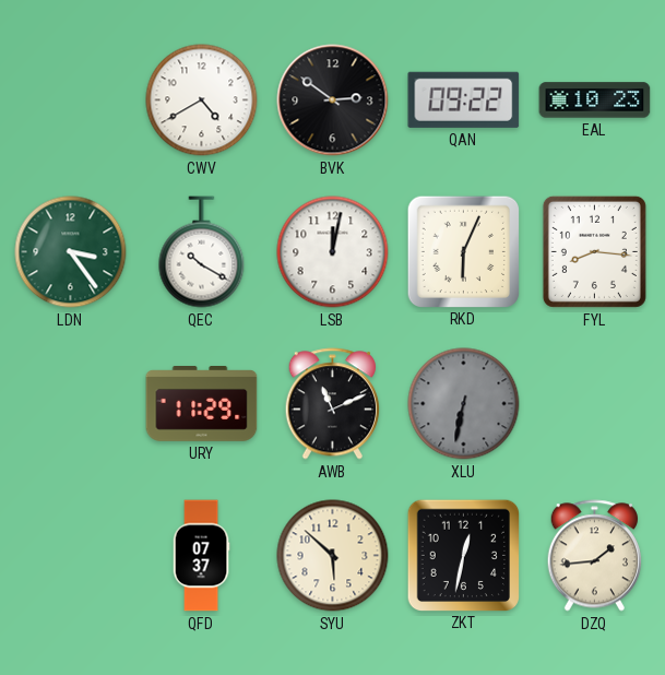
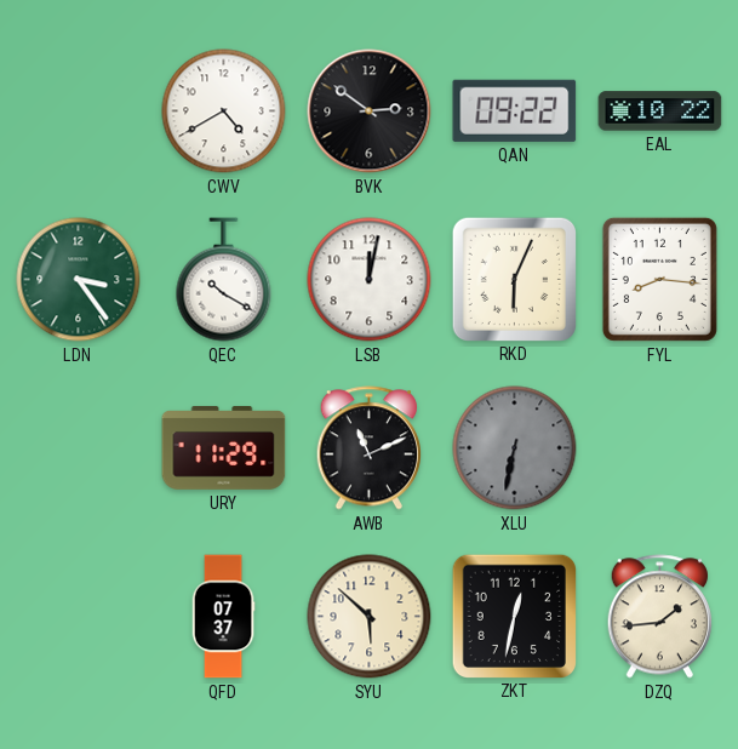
EAL: 10:23 -> 10:22
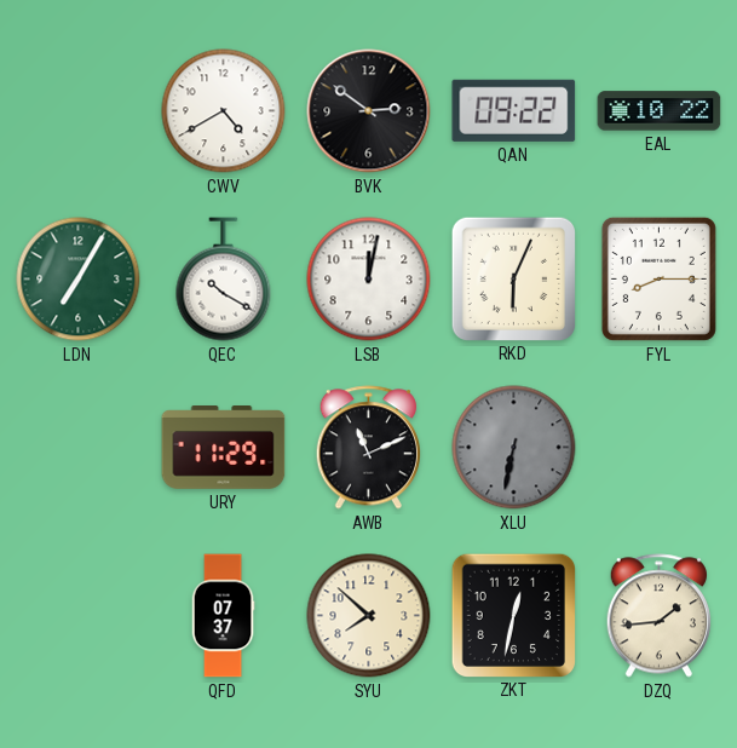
LDN: 3:24 -> 7:05
FYL: 8:16 -> 8:15
SYU: 5:52 -> 7:52
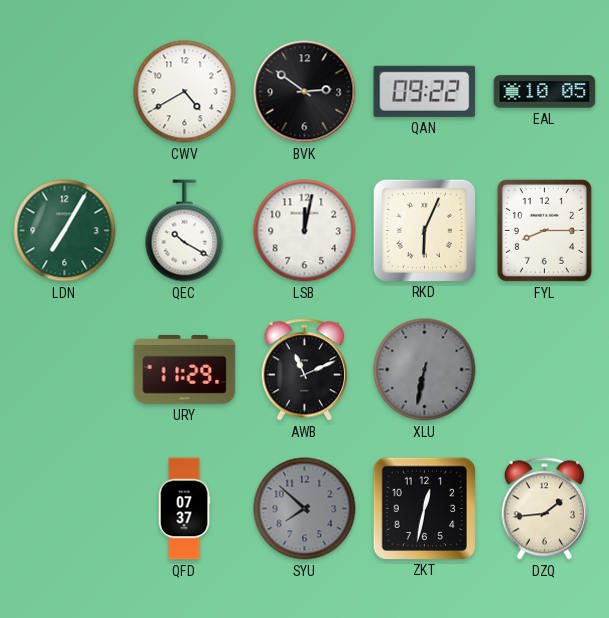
EAL: 10:22 -> 10:05
SYU dial: cream -> grey
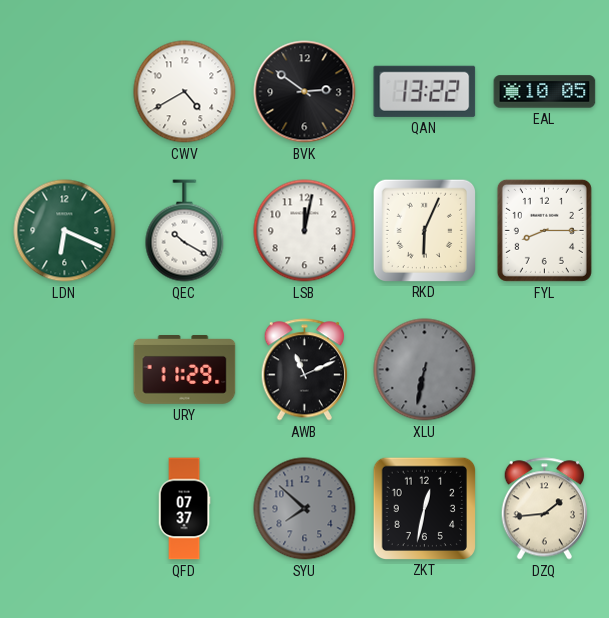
QAN: 09:22 -> 13:22
LDN: 7:05 -> 6:19
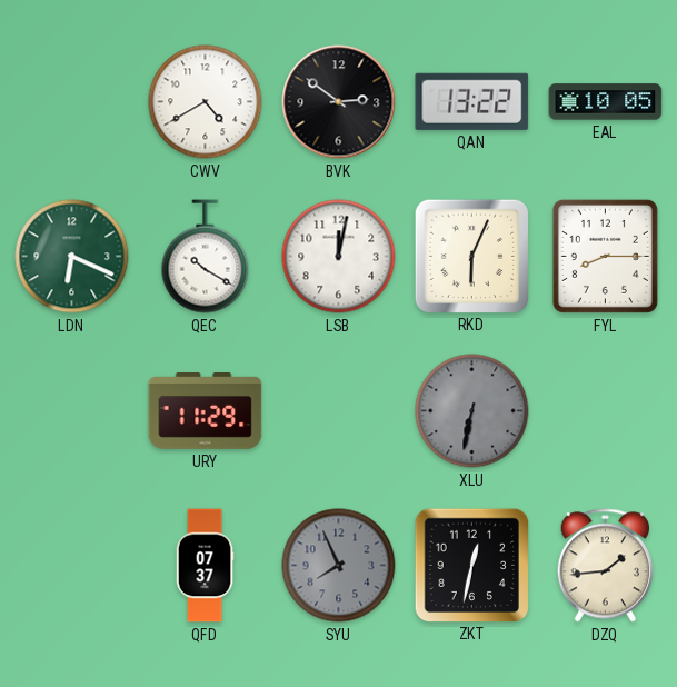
AWB: 11:11 -> none
SYU: 7:52 -> 7:56
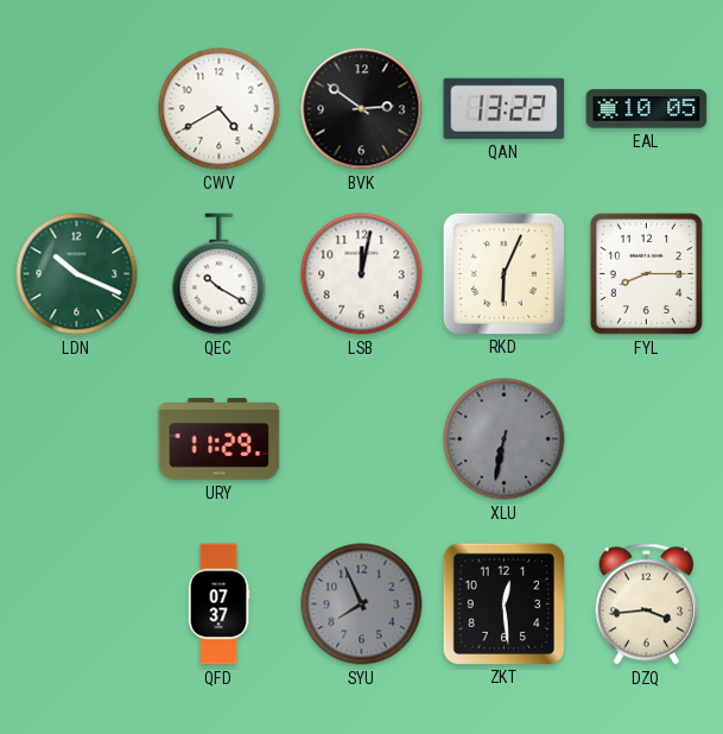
LDN: 6:19 -> 10:19
ZKT: 12:32 -> 12:29
DZQ: 1:44 -> 3:44
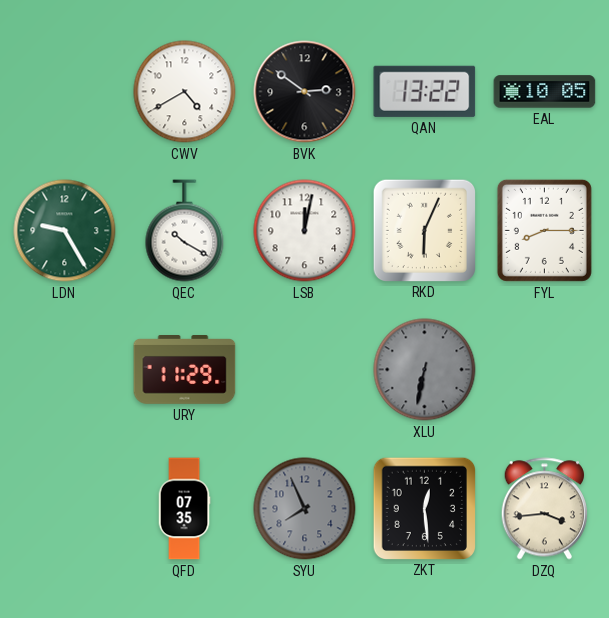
LDN: 10:19 -> 9:25
QFD: 07:37 -> 07:35
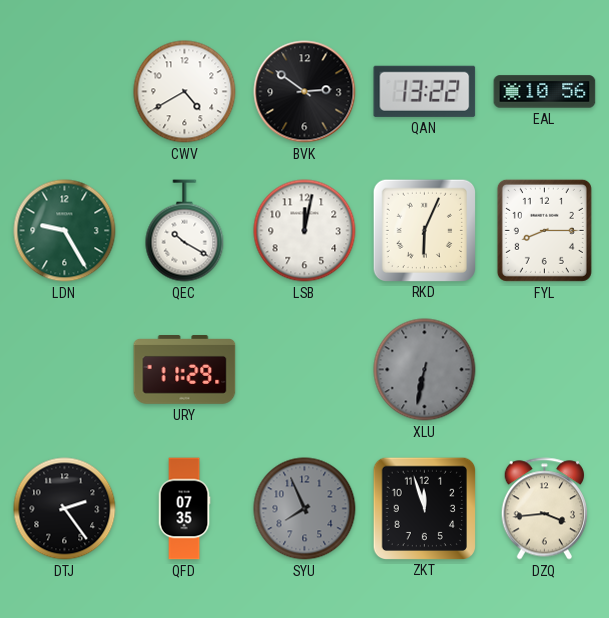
EAL: 10:05 -> 10:56
DTJ: none -> 2:24
ZKT: 12:29 -> 11:57
